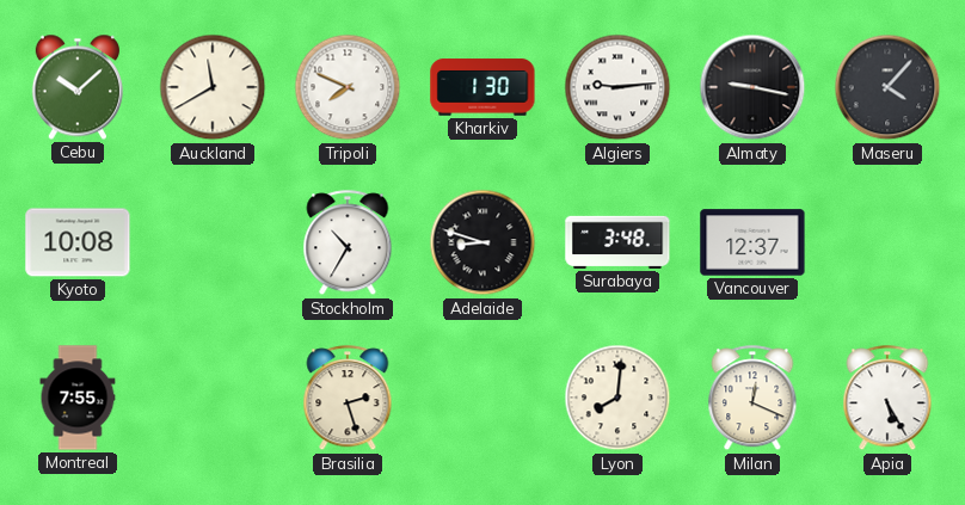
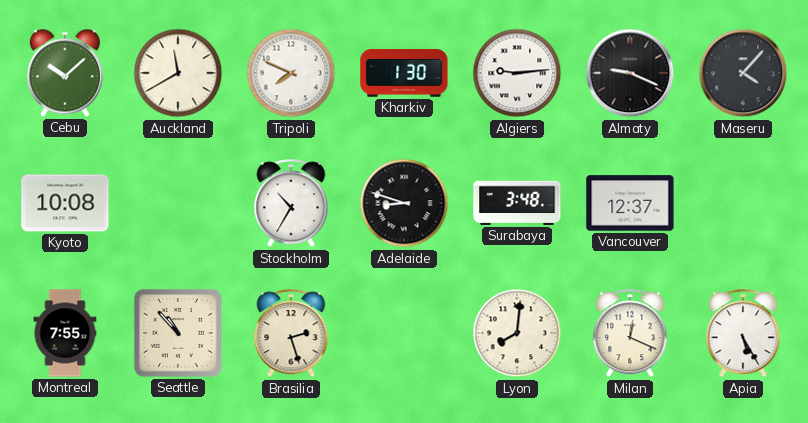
Almaty: 9:17 -> 9:19
Seattle: none -> 10:53
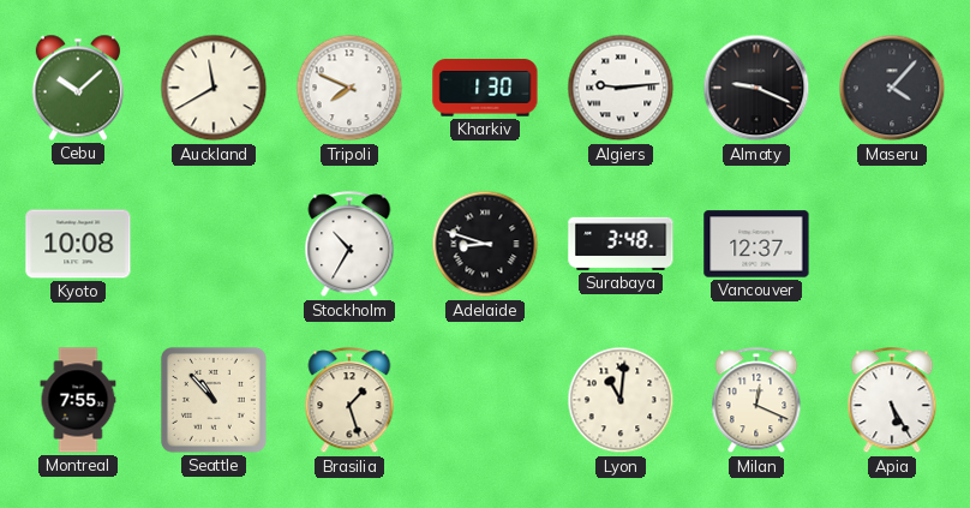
Brasilia: 2:27 -> 1:27
Lyon: 8:01 -> 11:01
